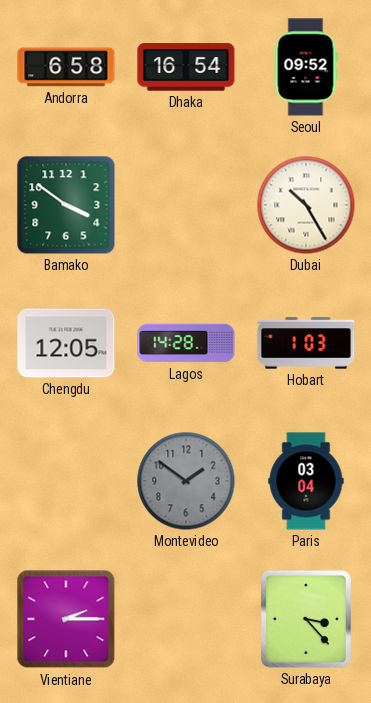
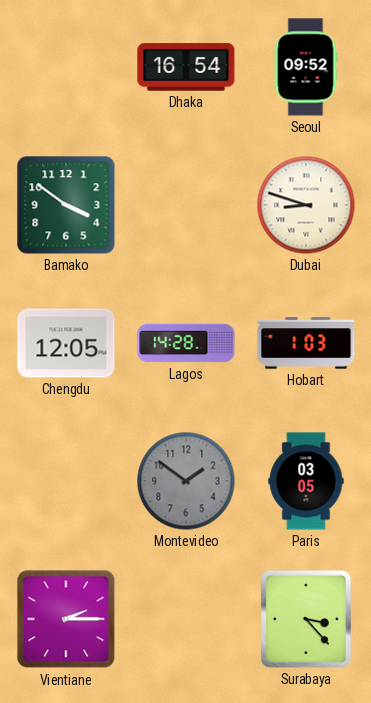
Andorra: 6:58 -> none
Dubai: 10:25 -> 8:48
Paris: 03:04 -> 03:05
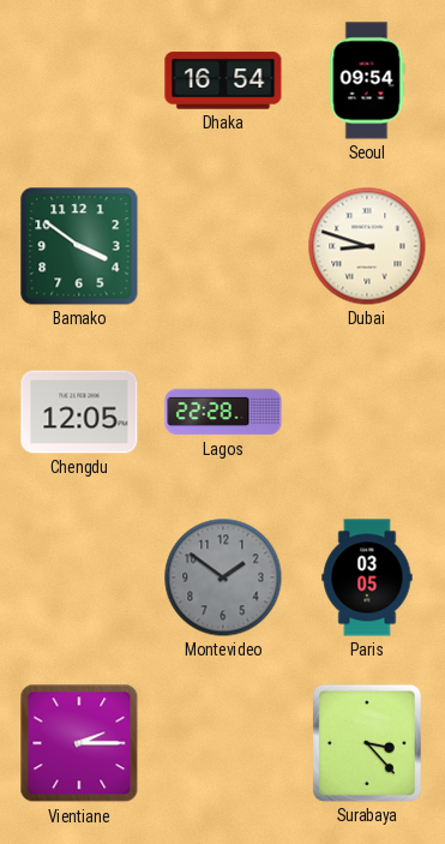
Seoul: 09:52 -> 09:54
Lagos: 14:28 -> 22:28
Hobart: 1:03 -> none
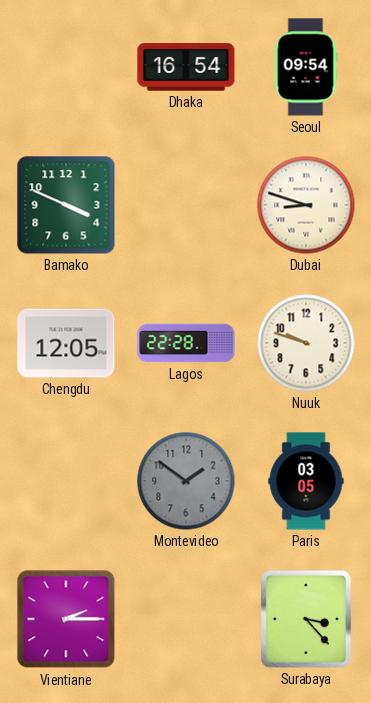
Bamako: 3:51 -> 3:49
Nuuk: none -> 9:48
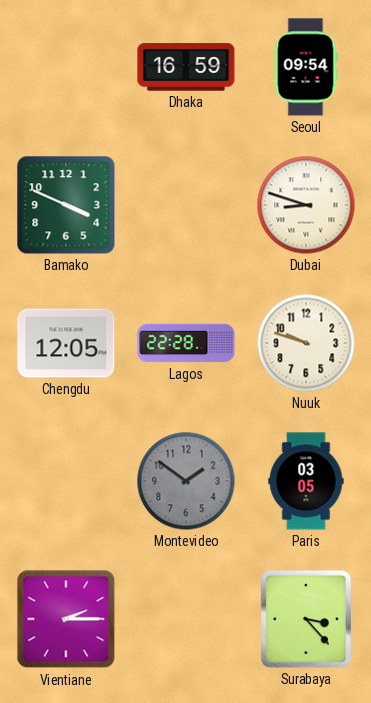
Dhaka: 16:54 -> 16:59
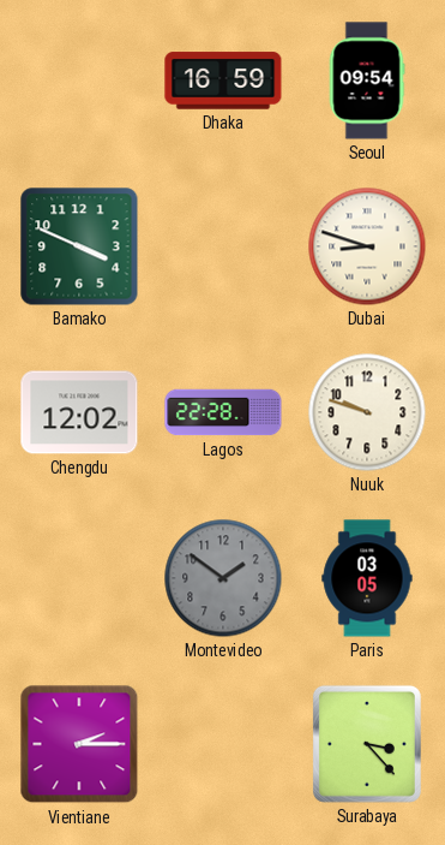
Chengdu: 12:05 -> 12:02
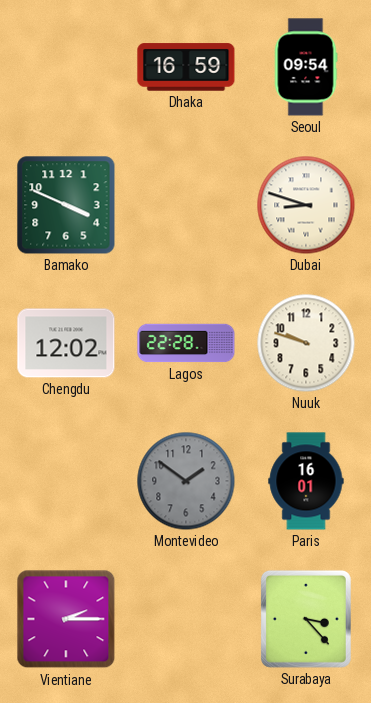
Paris: 03:05 -> 16:01
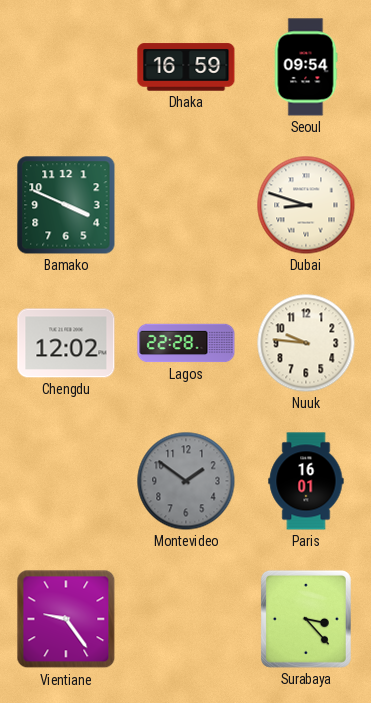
Nuuk: 9:48 -> 9:46
Vientiane: 2:15 -> 9:24
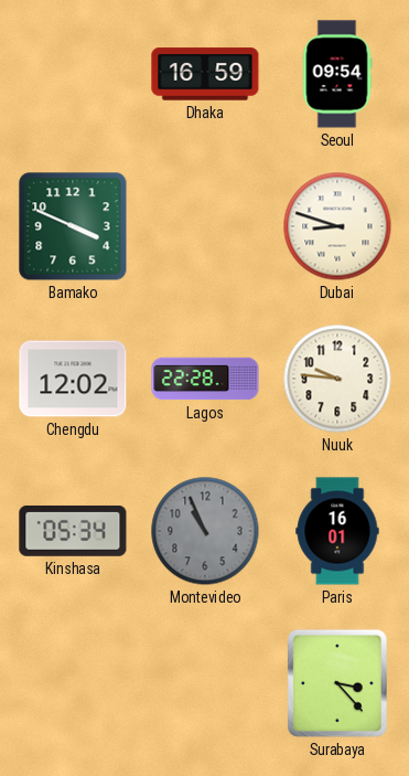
Kinshasa: none -> 05:34
Montevideo: 1:51 -> 10:56
Vientiane: 9:24 -> none
